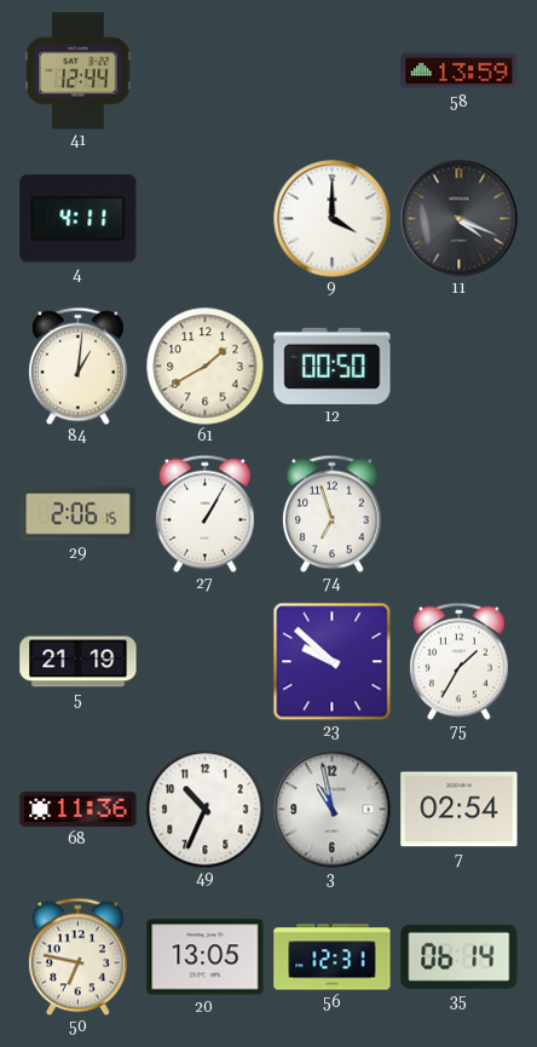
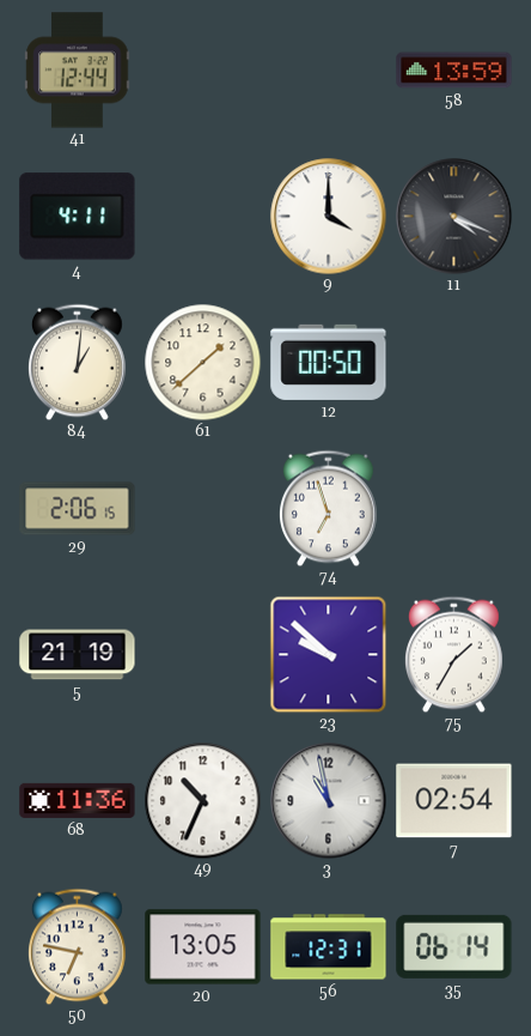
61: 1:40 -> 1:38
27: 1:05 -> none
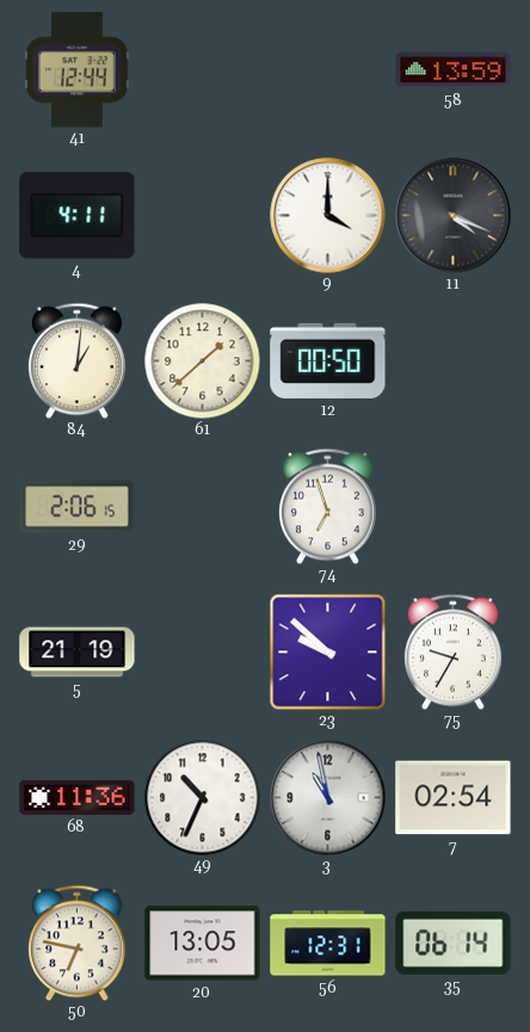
75: 1:35 -> 9:35
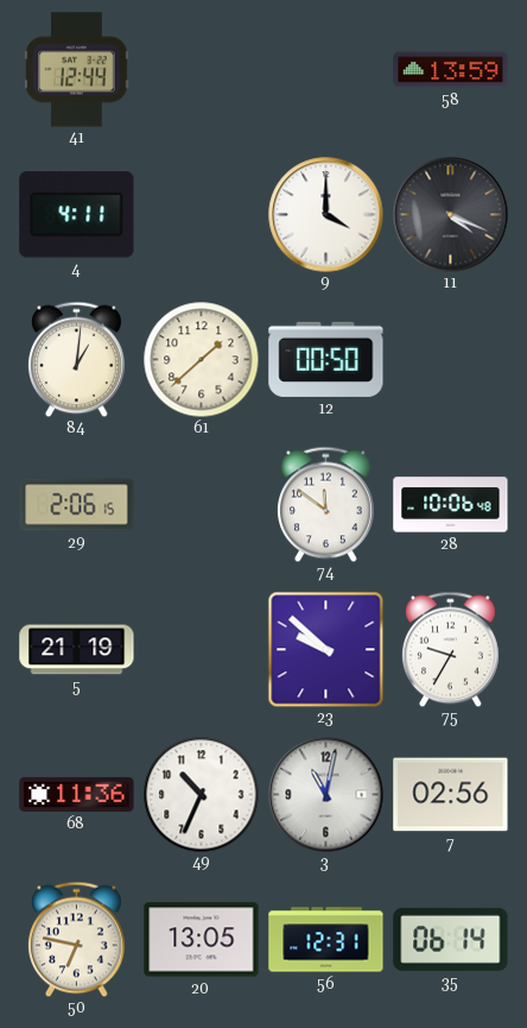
74: 6:57 -> 11:51
28: none -> 10:06
3: 10:58 -> 11:02
7: 02:54 -> 02:56
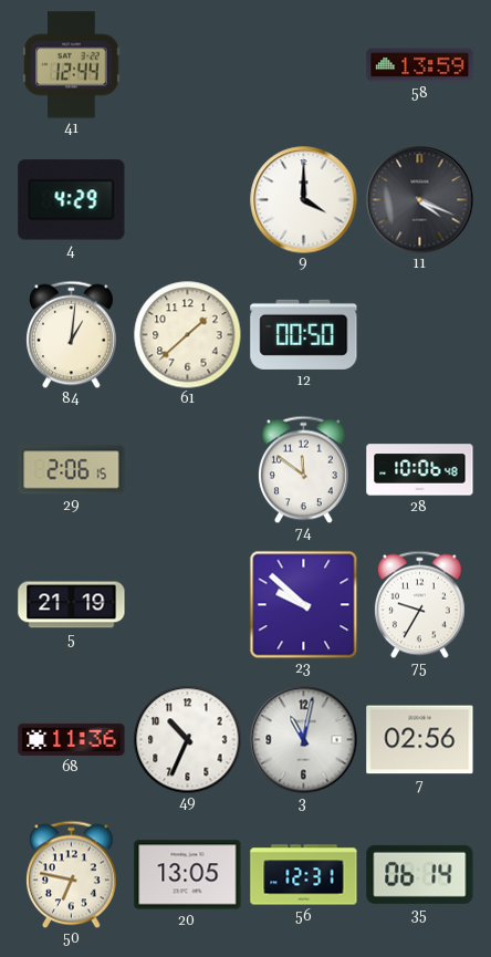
4: 4:11 -> 4:29
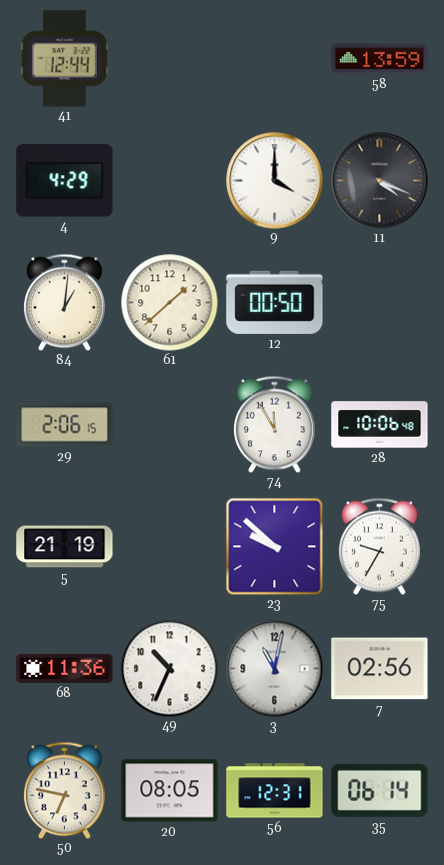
74: 11:51 -> 11:55
20: 13:05 -> 08:05
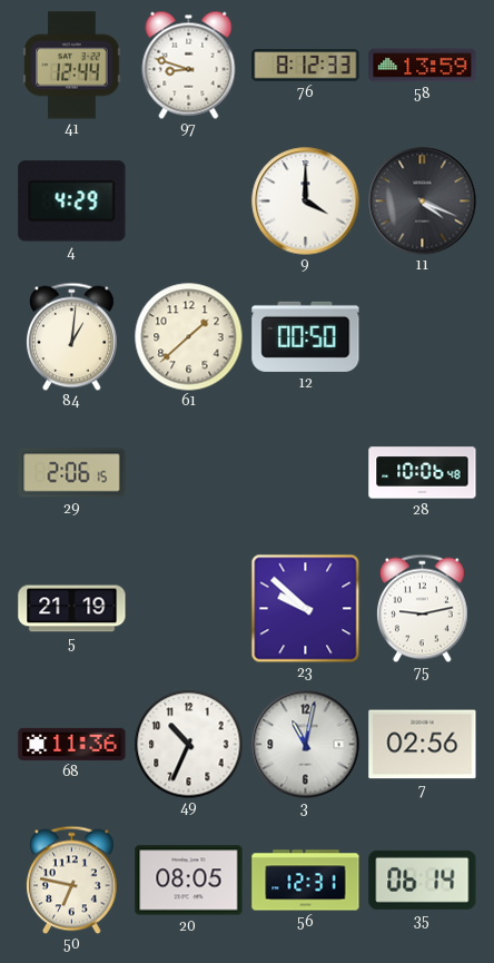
97: none -> 8:48
76: none -> 8:12
74: 11:55 -> none
75: 9:35 -> 9:13
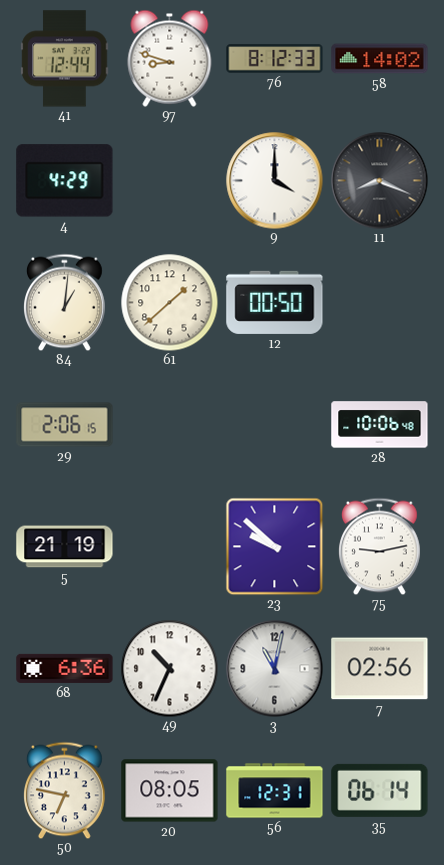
58: 13:59 -> 14:02
11: 4:19 -> 8:19
68: 11:36 -> 6:36
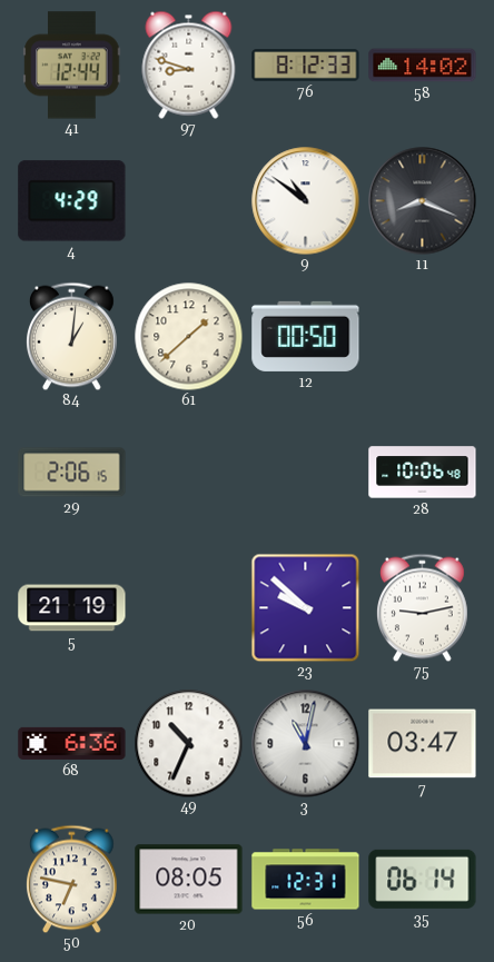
9: 4:00 -> 10:51
7: 02:56 -> 03:47
